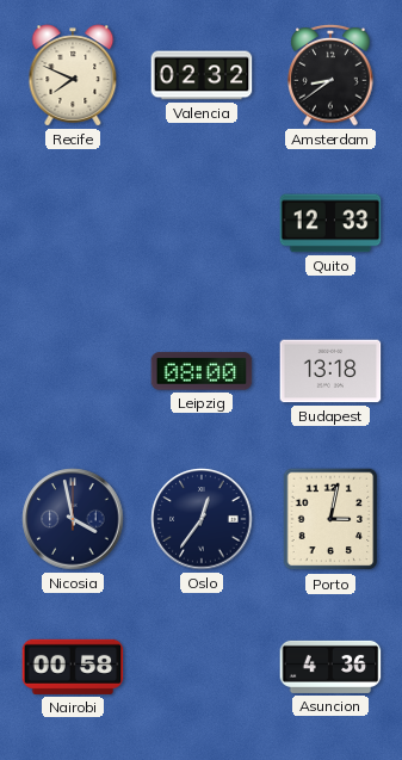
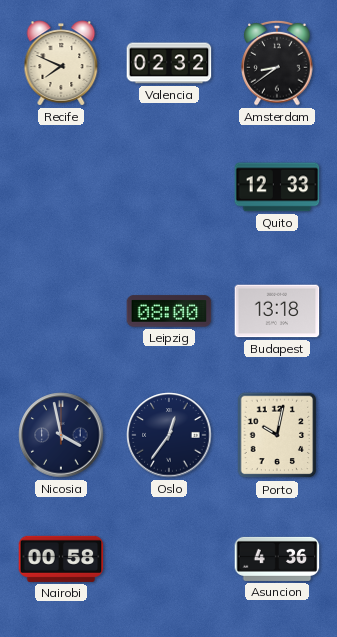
Porto: 3:02 -> 10:02
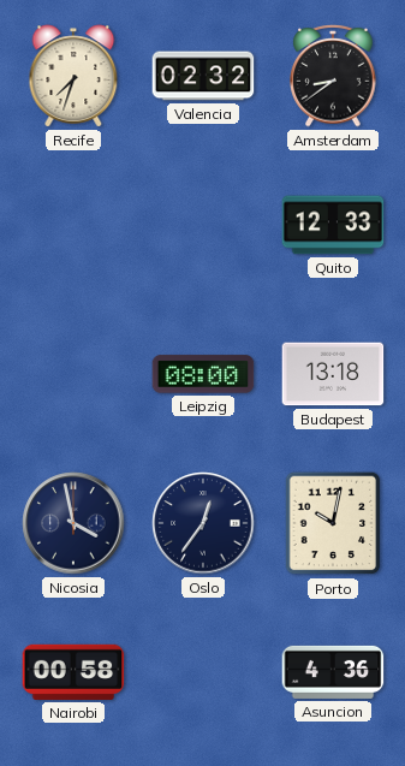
Recife: 7:49 -> 7:33
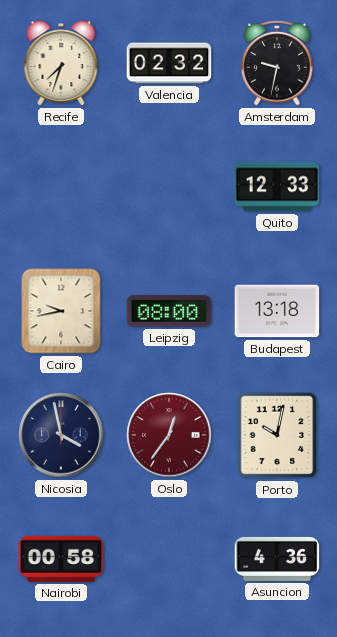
Amsterdam: 8:39 -> 9:32
Cairo: none -> 9:43
Oslo dial: navy -> burgundy
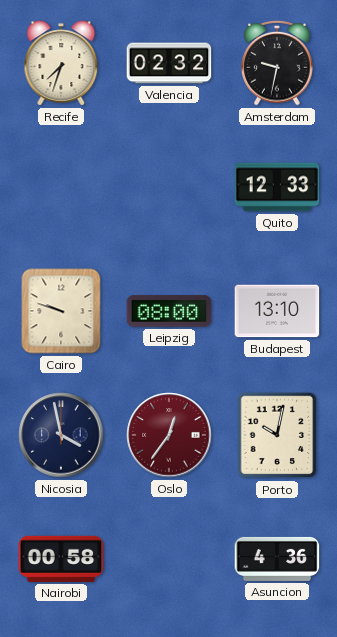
Cairo: 9:43 -> 9:48
Budapest: 13:18 -> 13:10
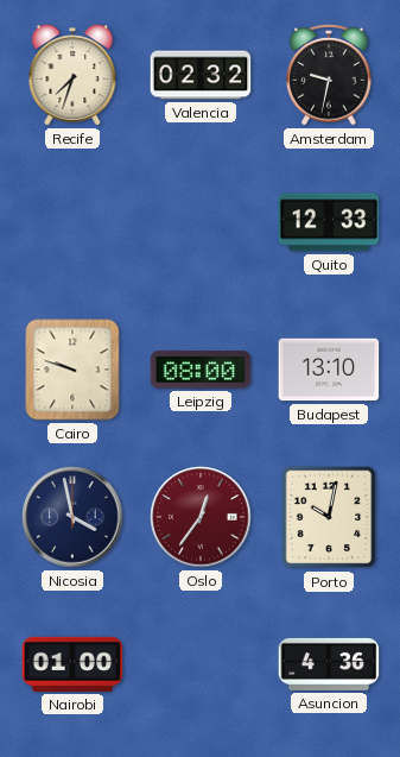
Nairobi: 00:58 -> 01:00
